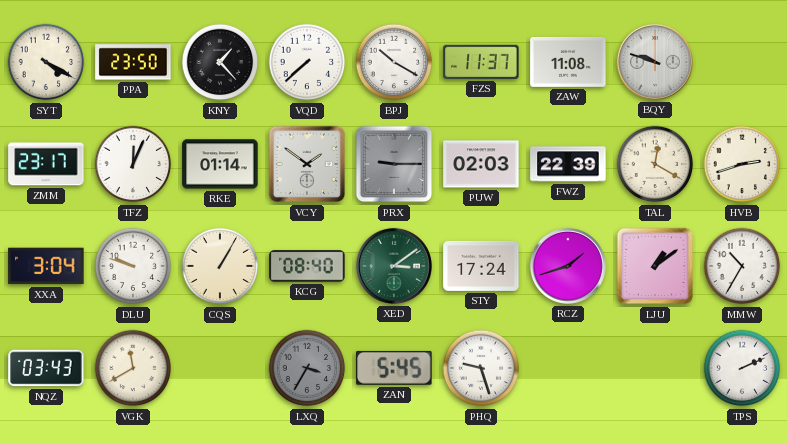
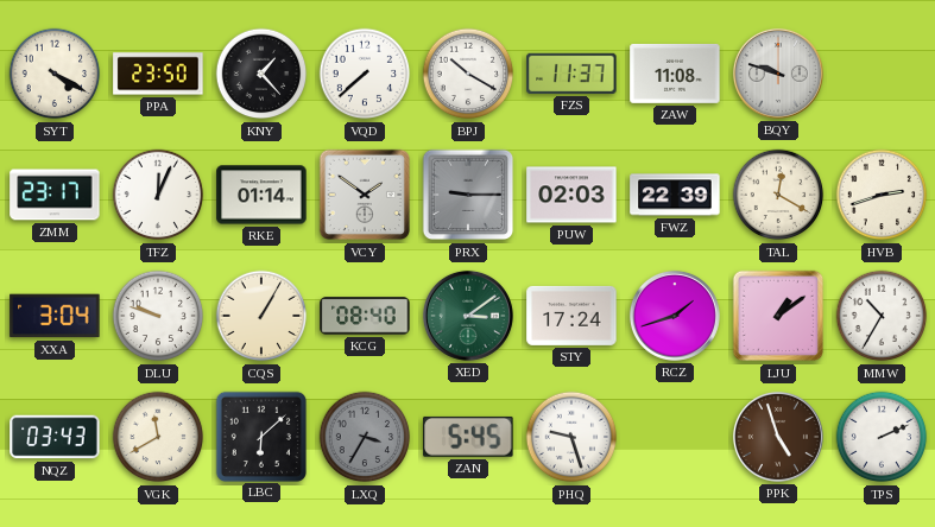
LBC: none -> 6:08
PPK: none -> 4:57
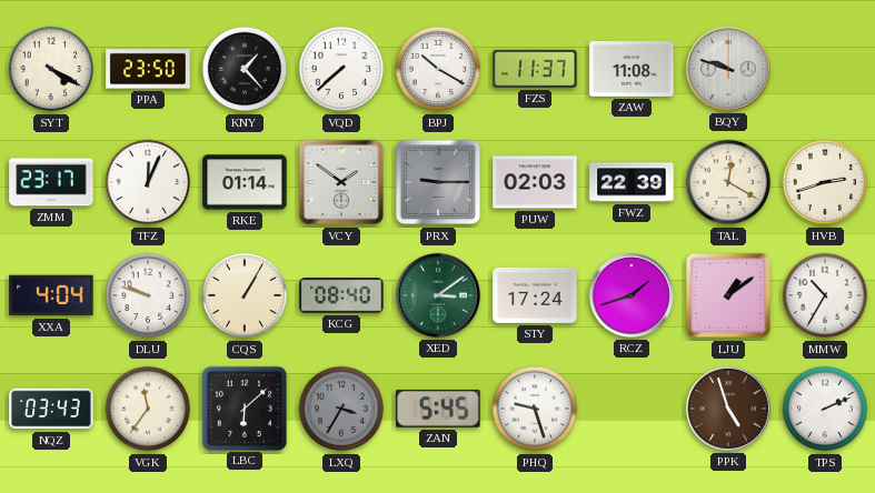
XXA: 3:04 -> 4:04
VGK: 11:40 -> 11:36
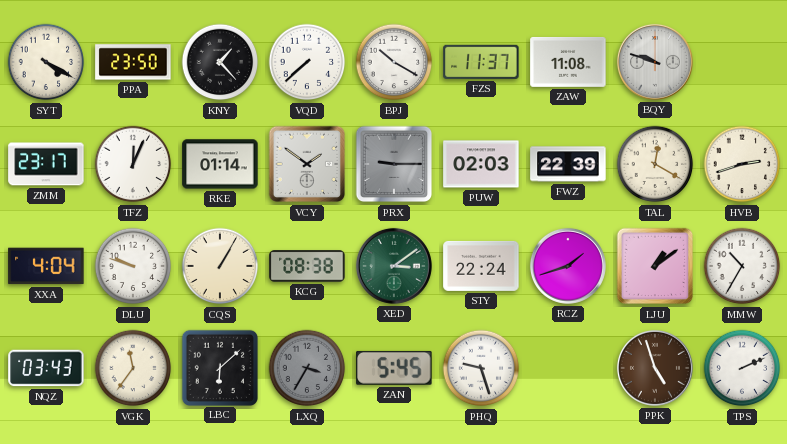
KCG: 08:40 -> 08:38
STY: 17:24 -> 22:24
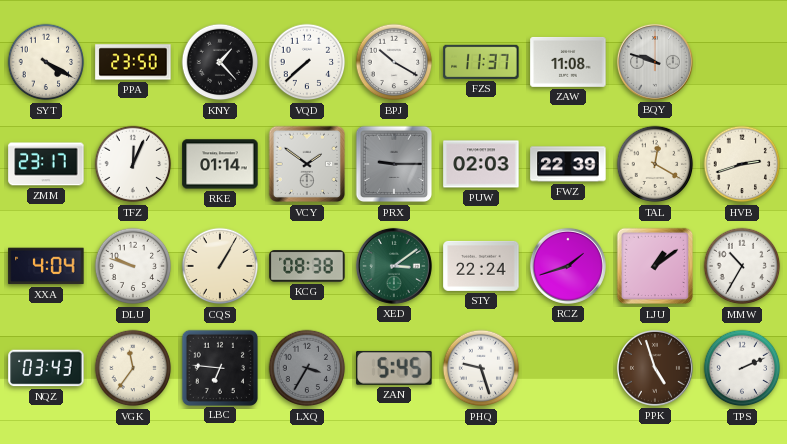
LBC: 6:08 -> 6:46
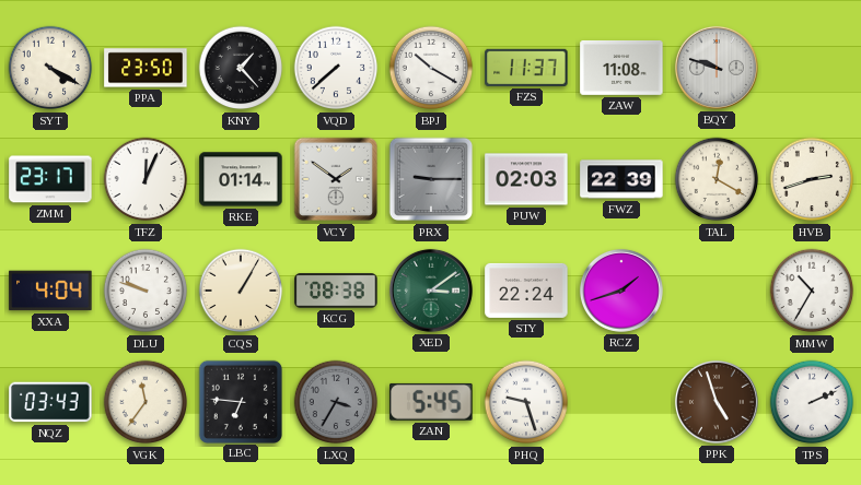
LJU: 1:09 -> none
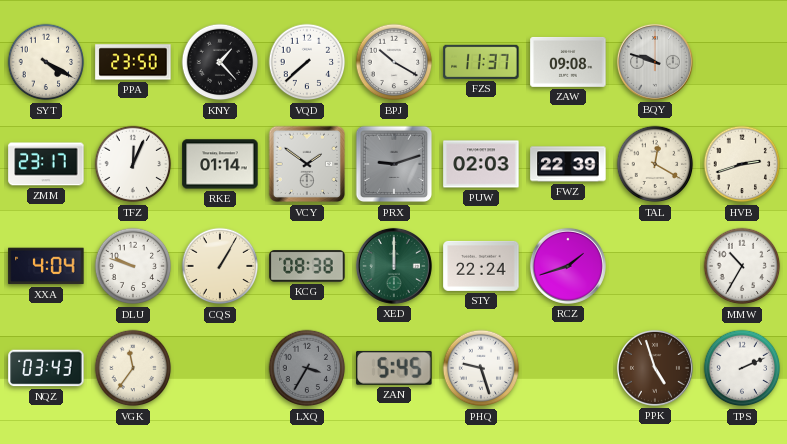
ZAW: 11:08 -> 09:08
PRX: 9:15 -> 9:12
XED: 3:09 -> 12:00
LBC: 6:46 -> none
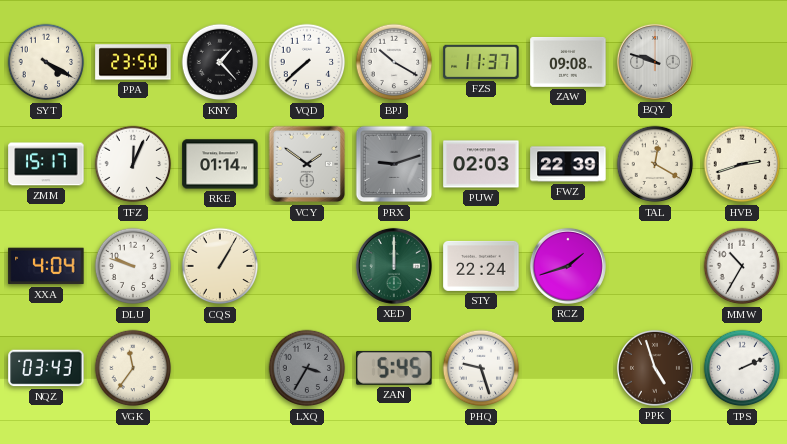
ZMM: 23:17 -> 15:17
KCG: 08:38 -> none
